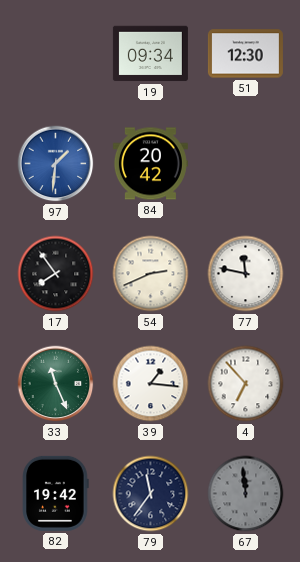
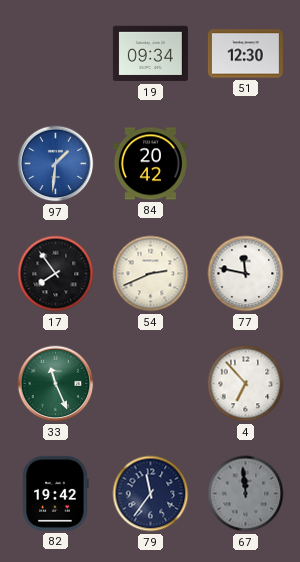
39: 1:16 -> none
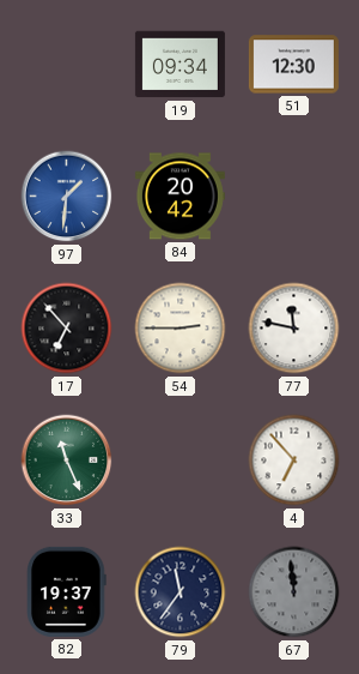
17: 7:54 -> 6:53
54: 2:41 -> 2:45
82: 19:42 -> 19:37
